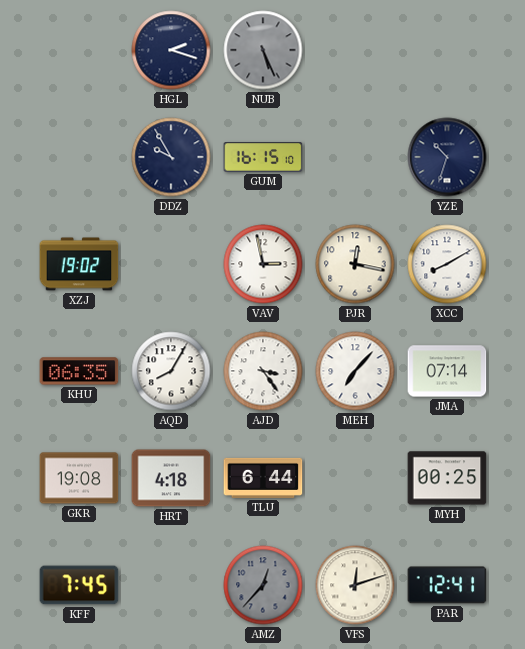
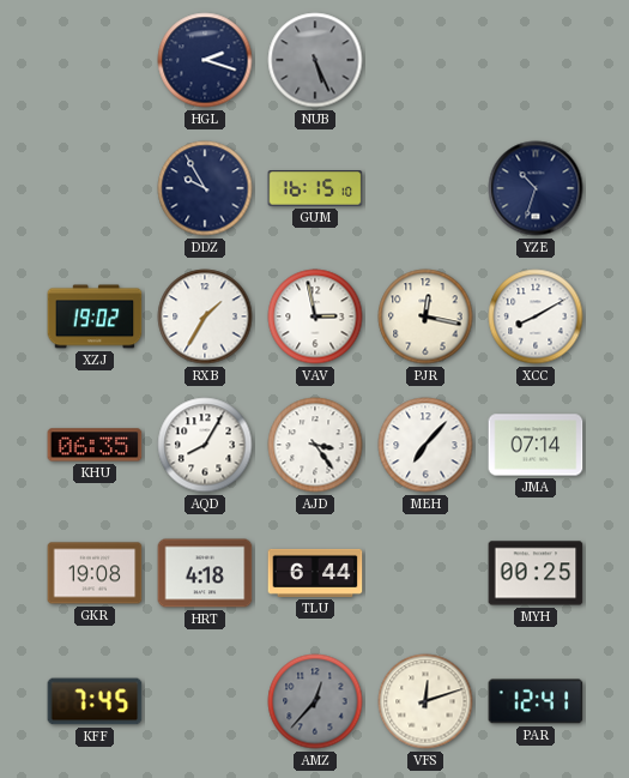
RXB: none -> 1:35
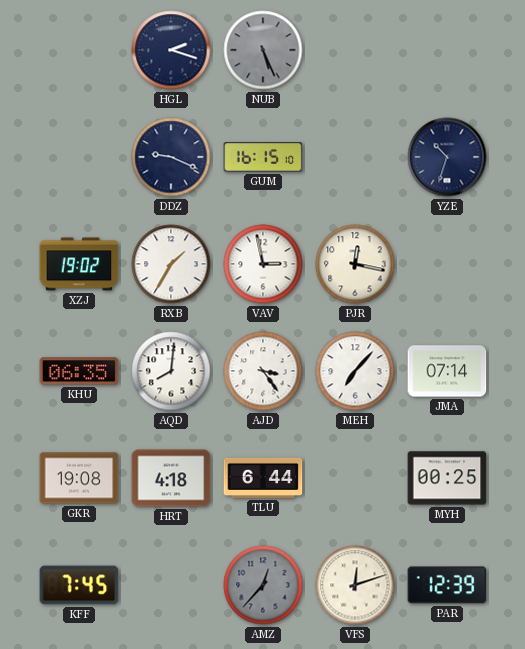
DDZ: 9:55 -> 9:19
XCC: 8:10 -> none
AQD: 8:05 -> 8:01
PAR: 12:41 -> 12:39
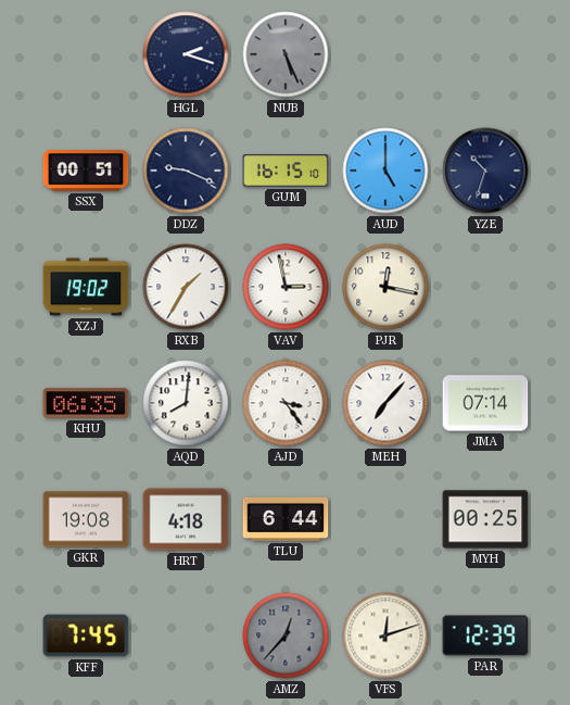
SSX: none -> 00:51
AUD: none -> 5:00
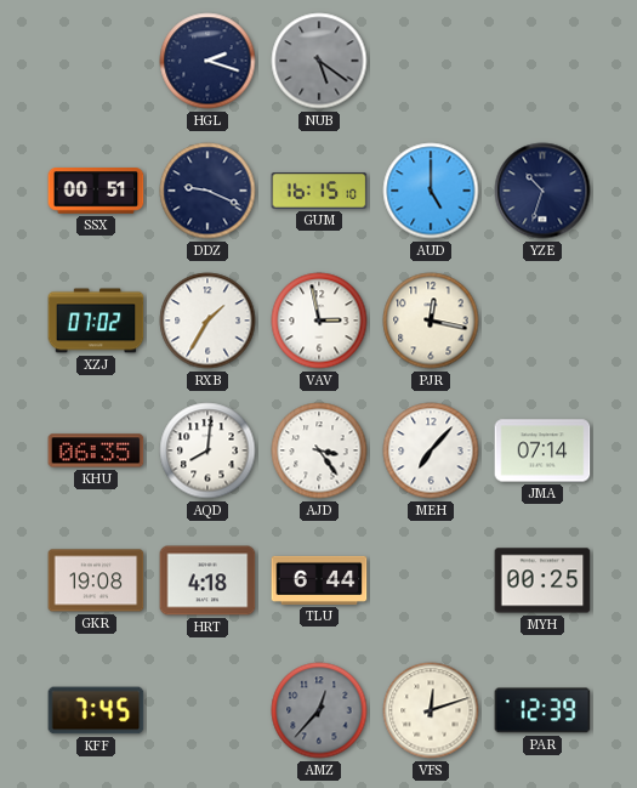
NUB: 5:26 -> 5:21
XZJ: 19:02 -> 07:02
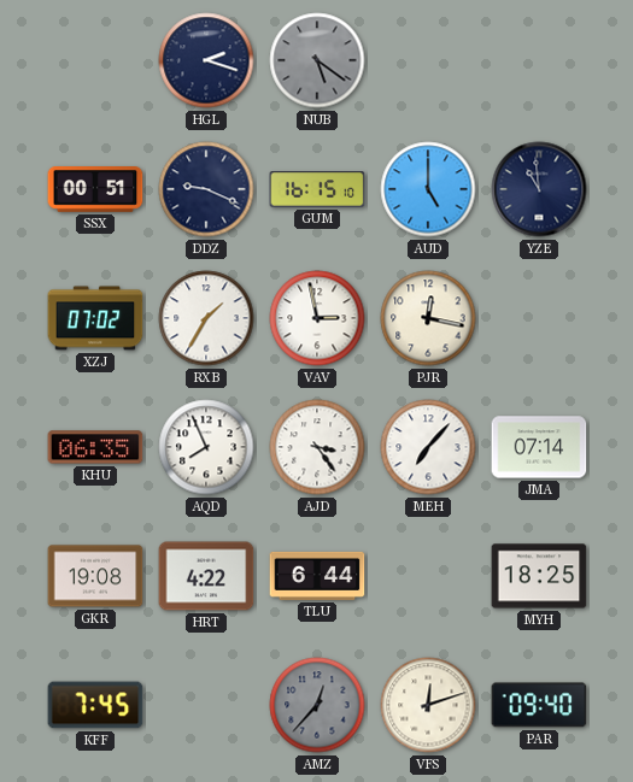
YZE: 10:33 -> 10:59
AQD: 8:01 -> 7:56
HRT: 4:18 -> 4:22
MYH: 00:25 -> 18:25
PAR: 12:39 -> 09:40
